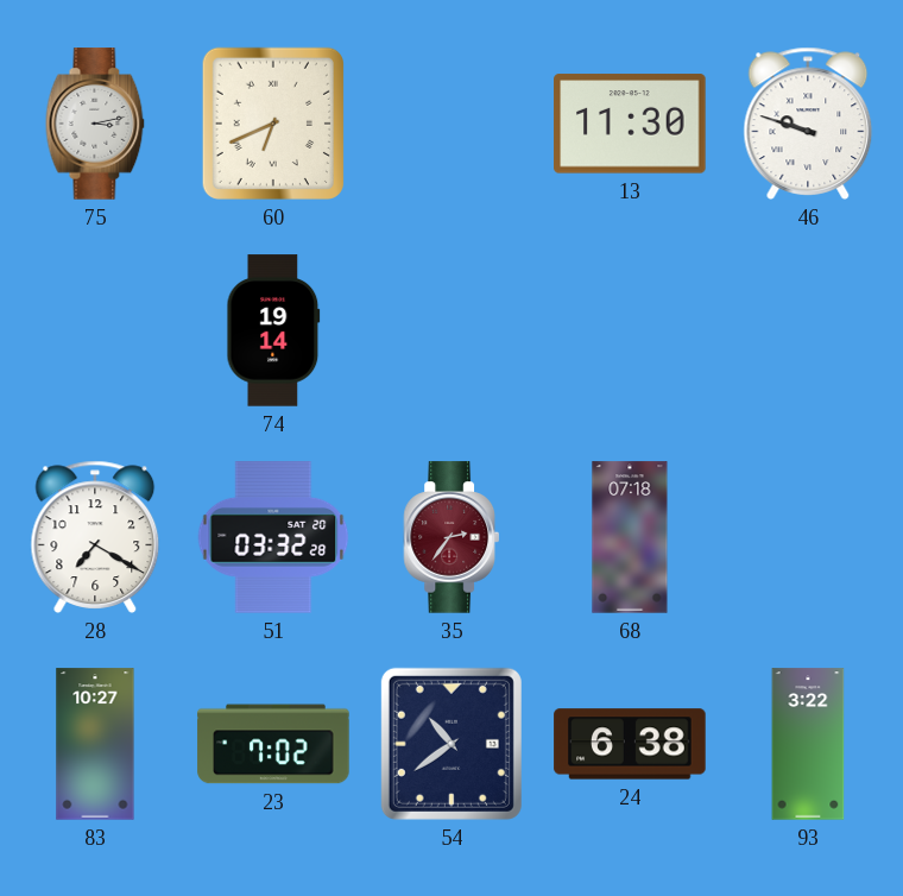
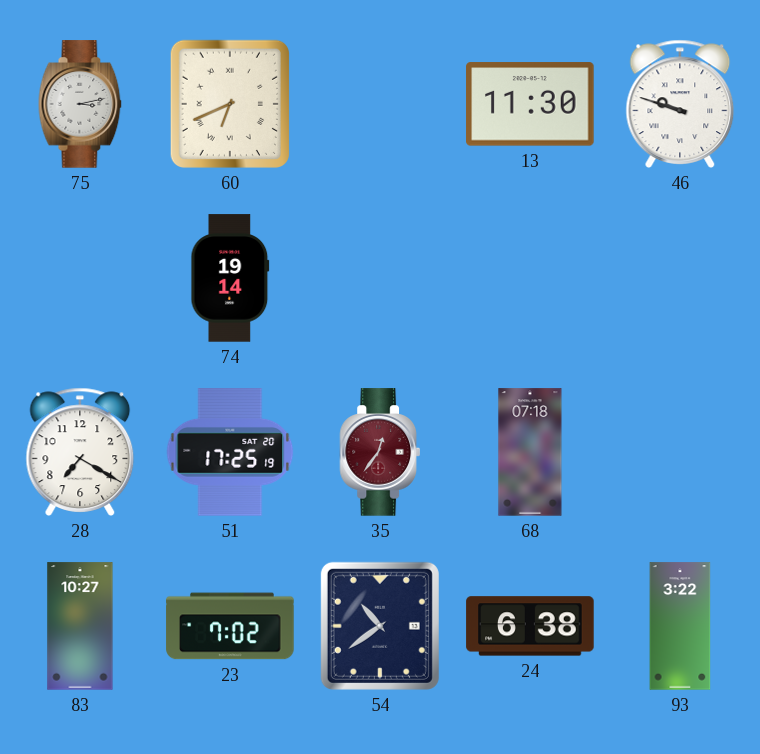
51: 03:32 -> 17:25
35: 2:36 -> 12:36
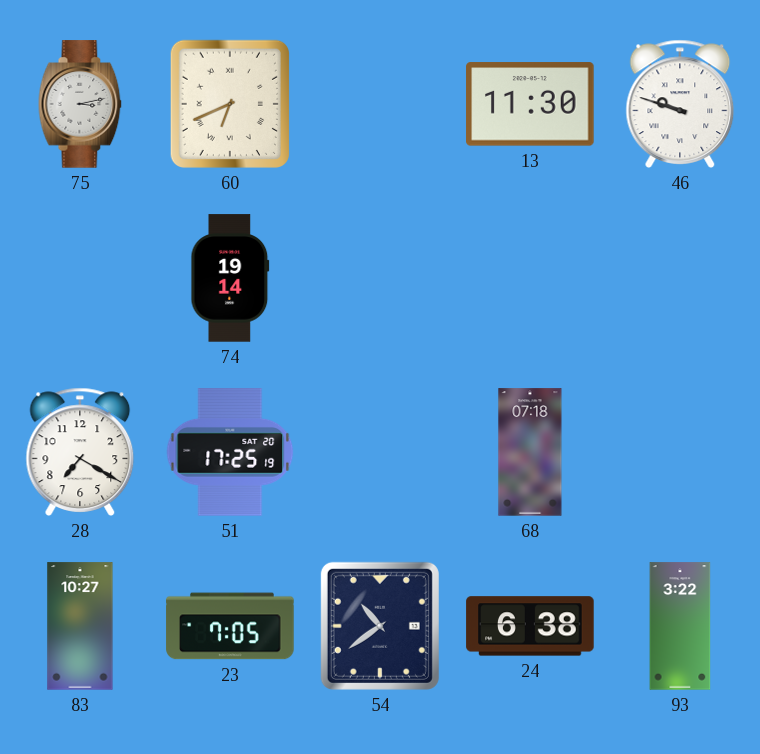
35: 12:36 -> none
23: 7:02 -> 7:05
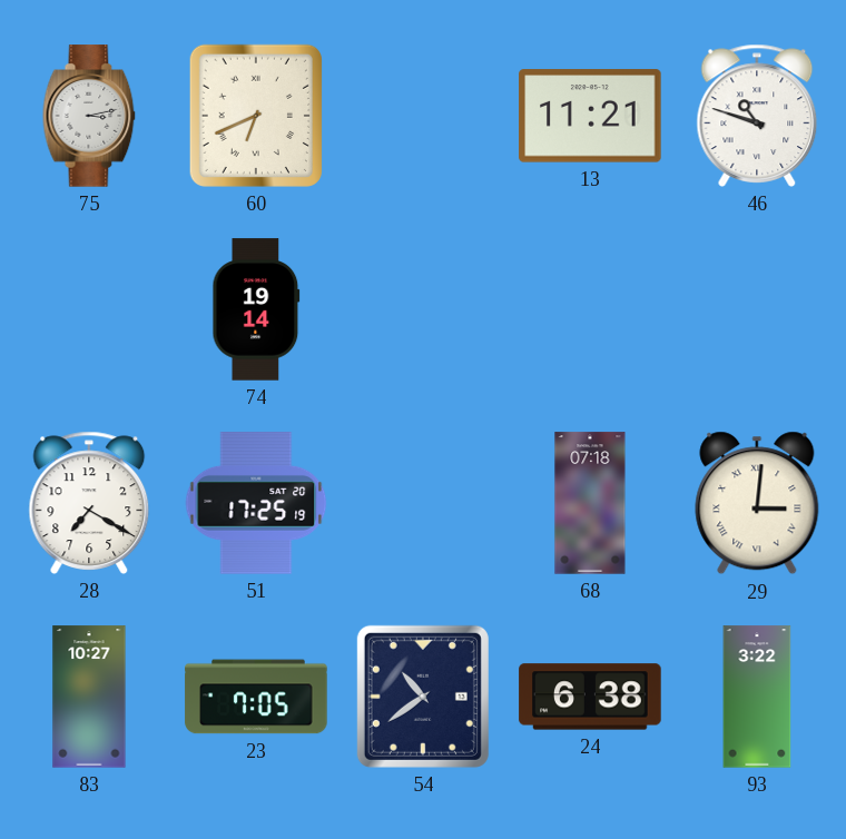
13: 11:30 -> 11:21
46: 9:48 -> 10:48
29: none -> 3:01
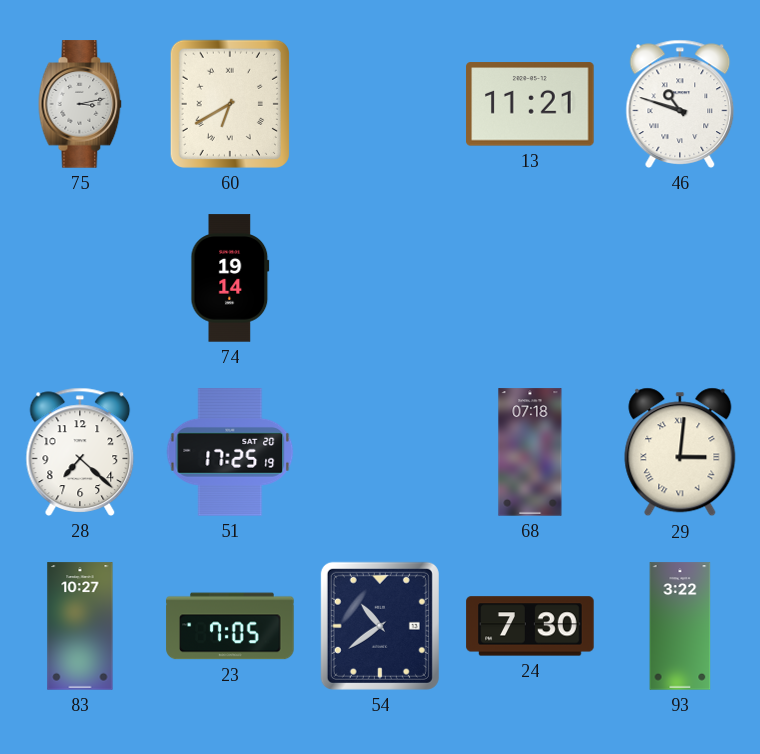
60: 6:41 -> 6:40
28: 7:20 -> 7:22
24: 6:38 -> 7:30
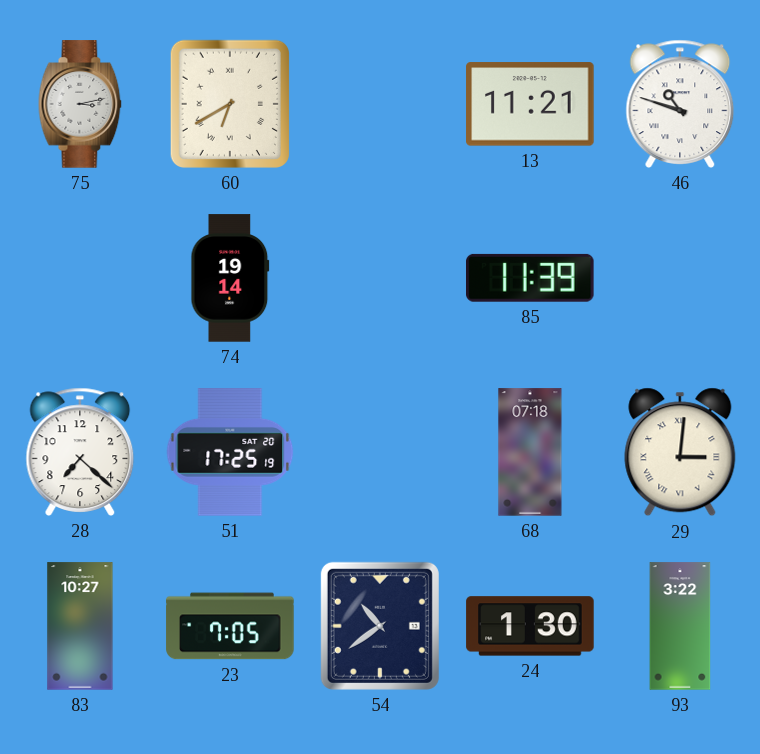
85: none -> 11:39
24: 7:30 -> 1:30
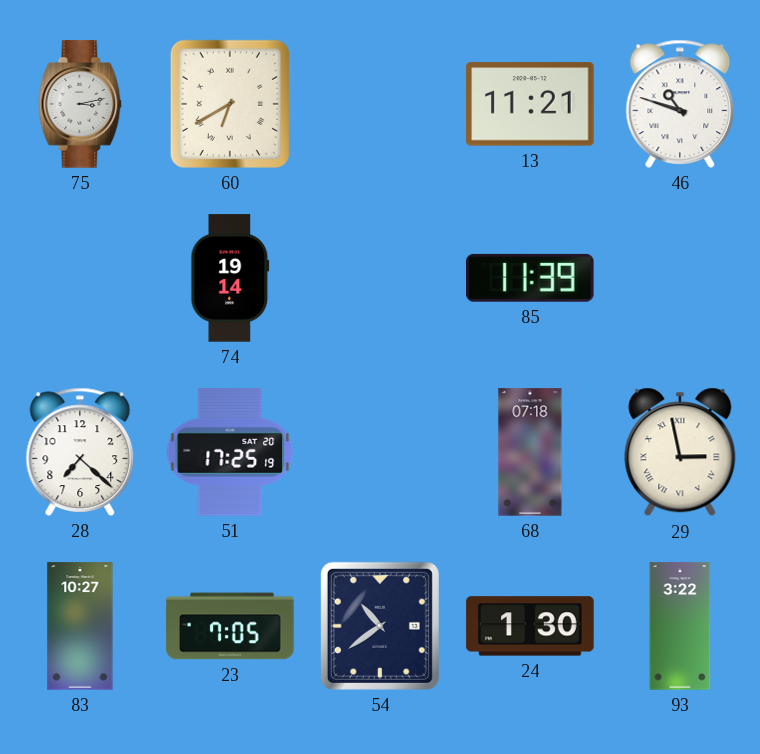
29: 3:01 -> 2:58
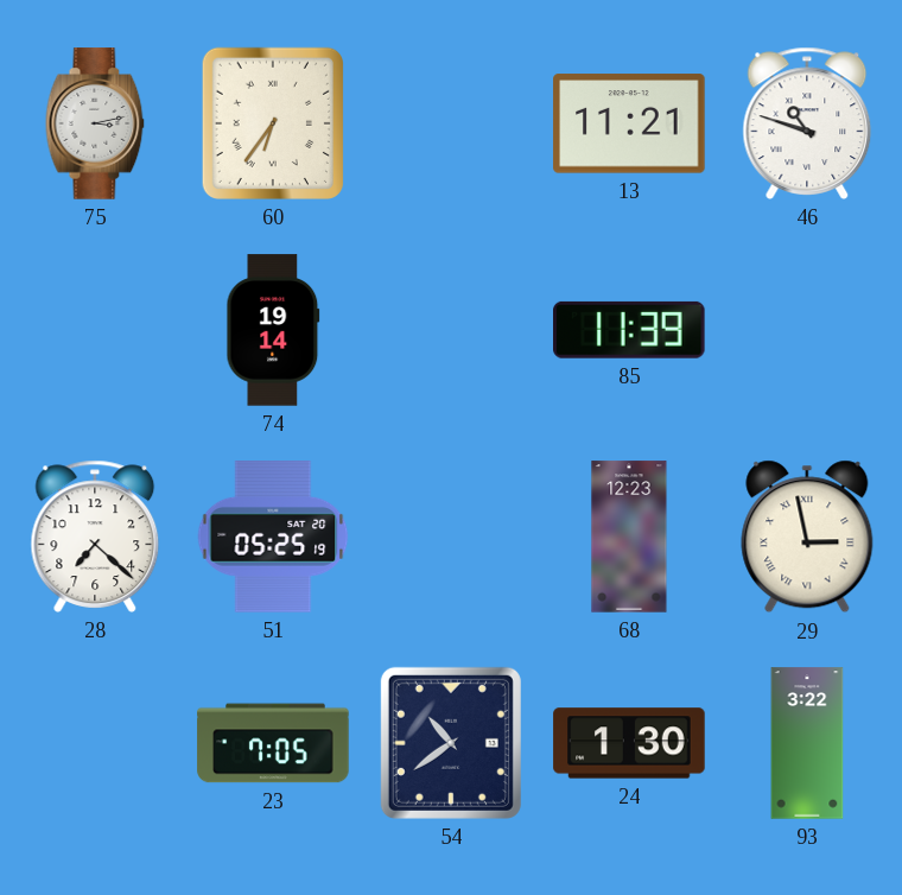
60: 6:40 -> 6:36
51: 17:25 -> 05:25
68: 07:18 -> 12:23
83: 10:27 -> none
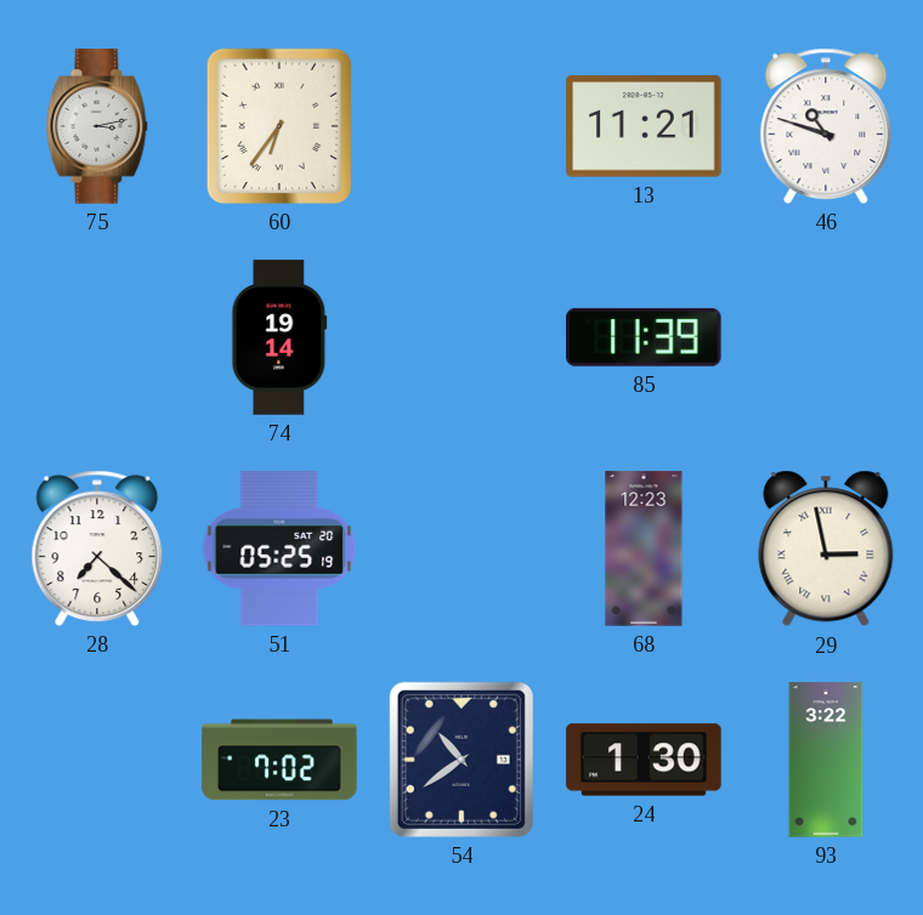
23: 7:05 -> 7:02
